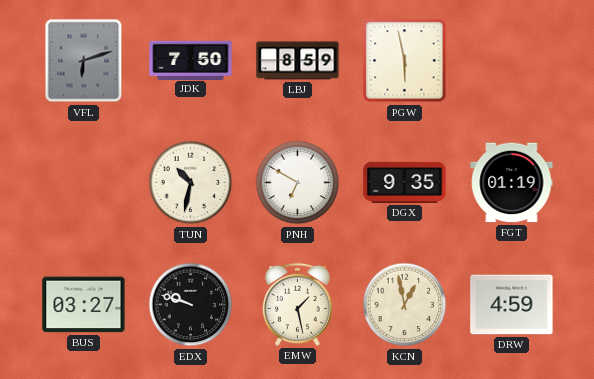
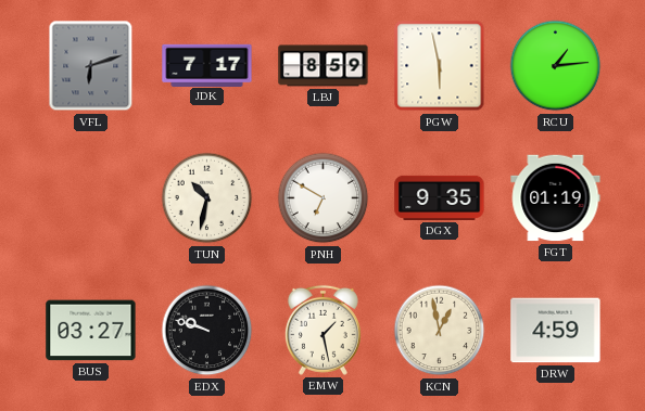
JDK: 7:50 -> 7:17
RCU: none -> 1:14
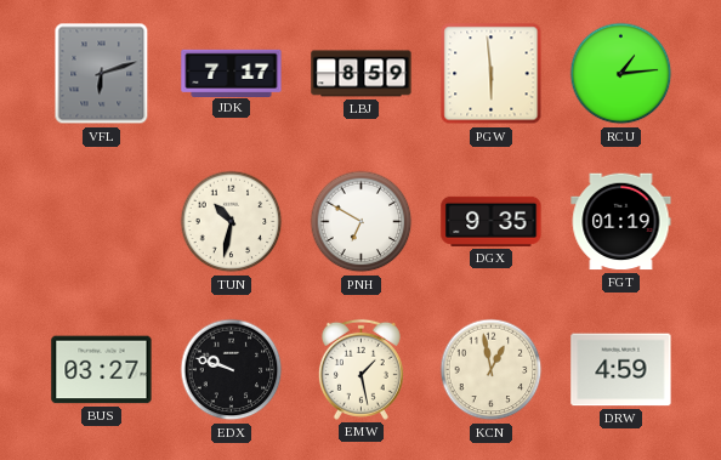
PGW: 5:58 -> 5:59
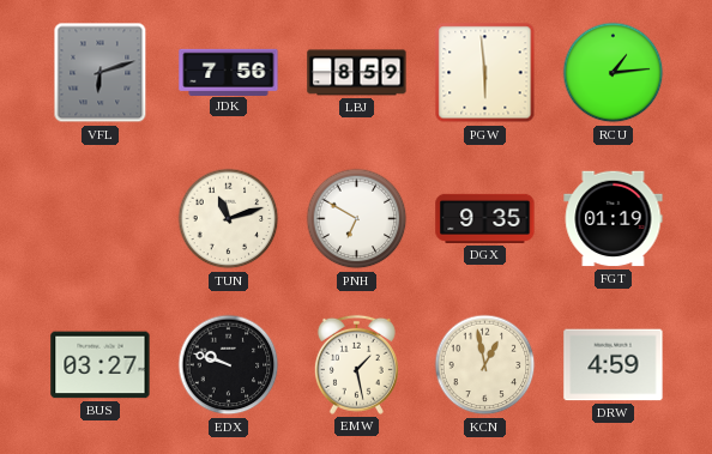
JDK: 7:17 -> 7:56
TUN: 10:32 -> 11:12
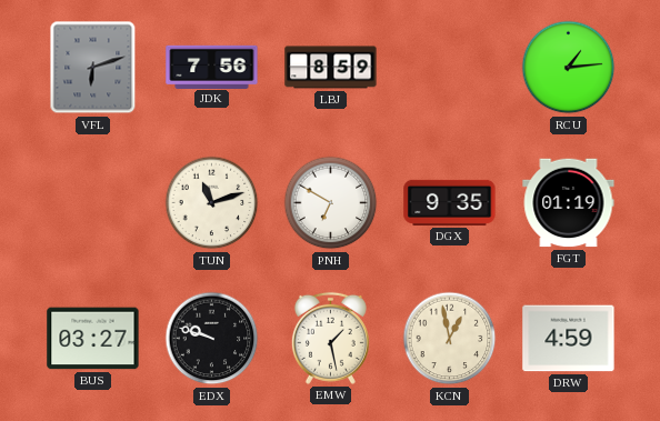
PGW: 5:59 -> none
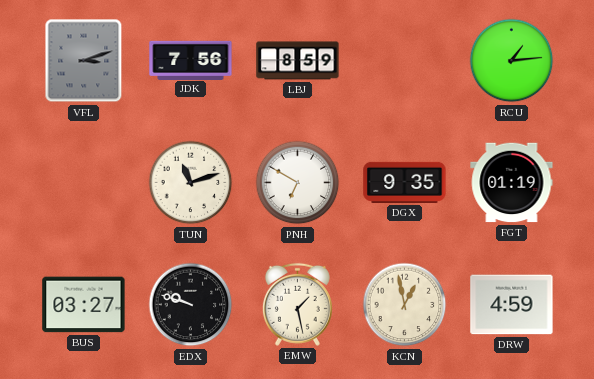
VFL: 6:12 -> 3:12
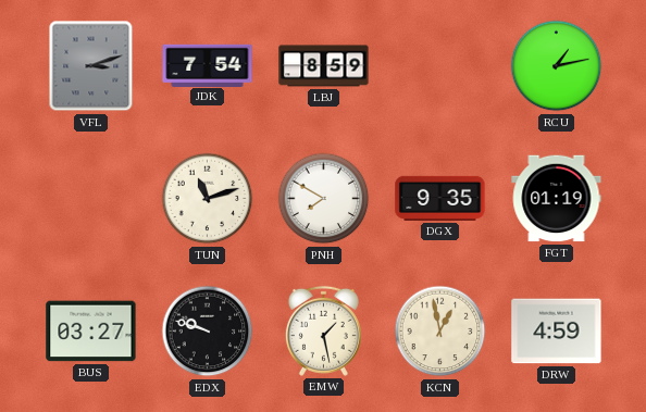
JDK: 7:56 -> 7:54
RCU: 1:14 -> 1:13
PNH: 6:50 -> 7:50
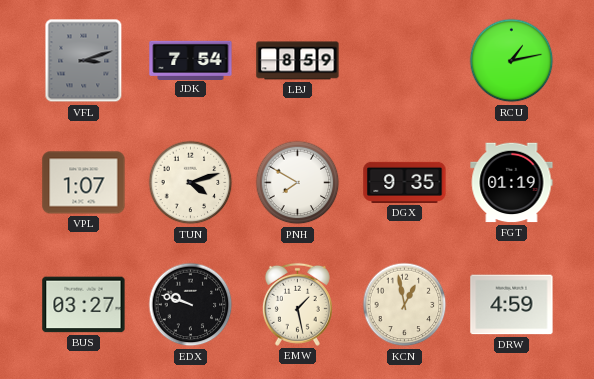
VPL: none -> 1:07
TUN: 11:12 -> 4:12
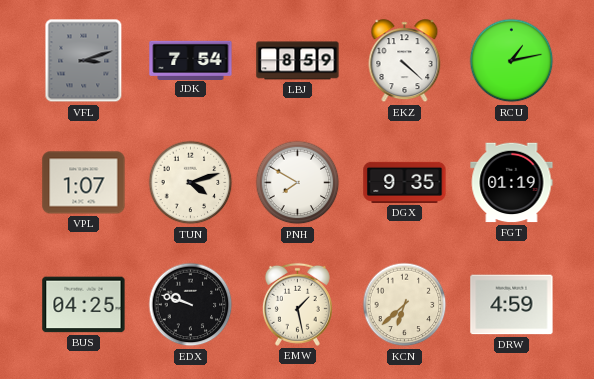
EKZ: none -> 4:22
BUS: 03:27 -> 04:25
KCN: 12:58 -> 6:38
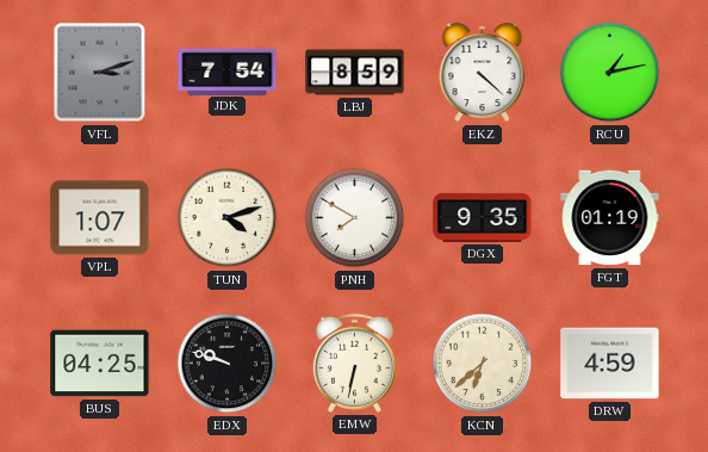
EMW: 1:28 -> 6:32
